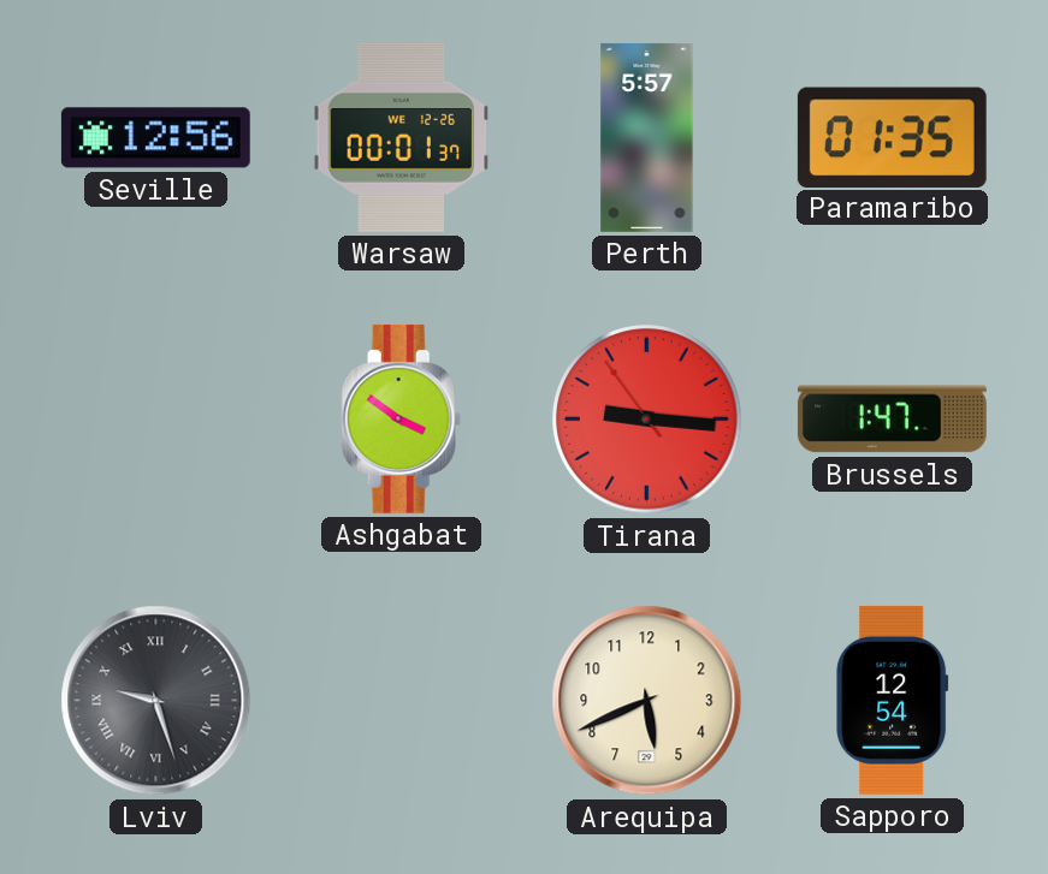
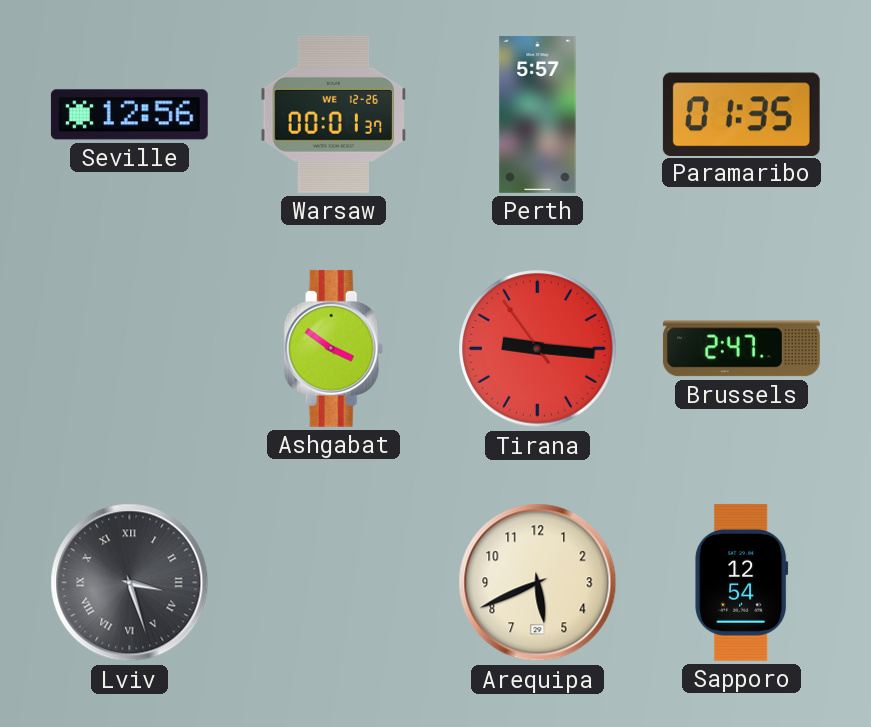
Brussels: 1:47 -> 2:47
Lviv: 9:27 -> 3:27
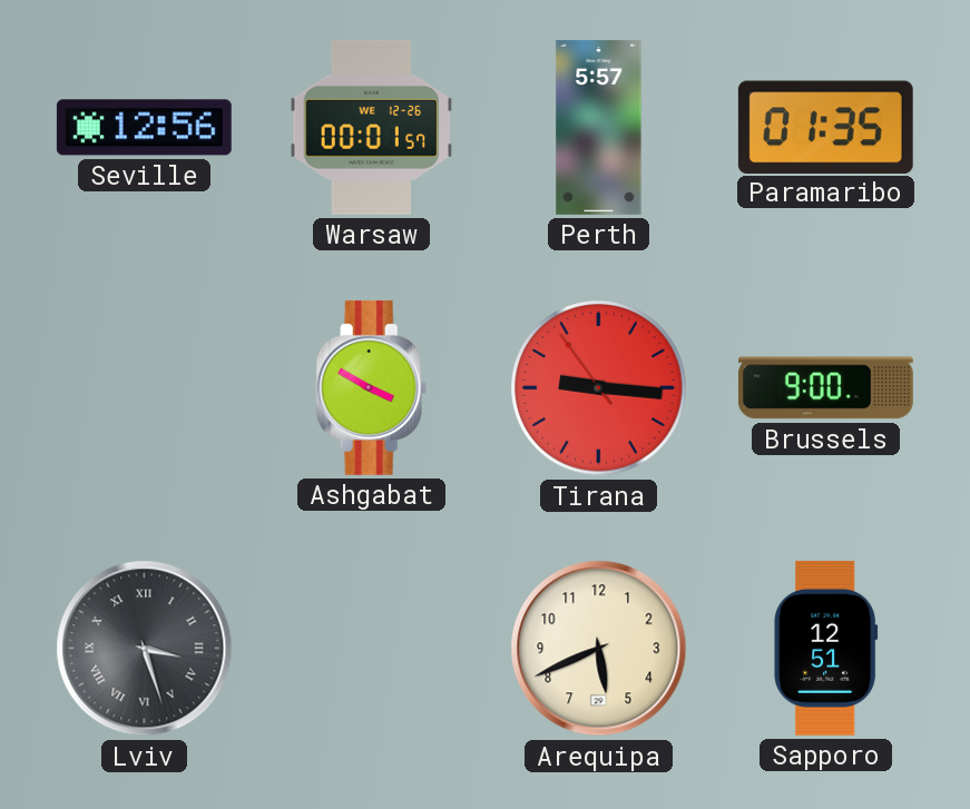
Warsaw: 00:01:37 -> 00:01:57
Ashgabat: 3:51 -> 3:50
Brussels: 2:47 -> 9:00
Sapporo: 12:54 -> 12:51
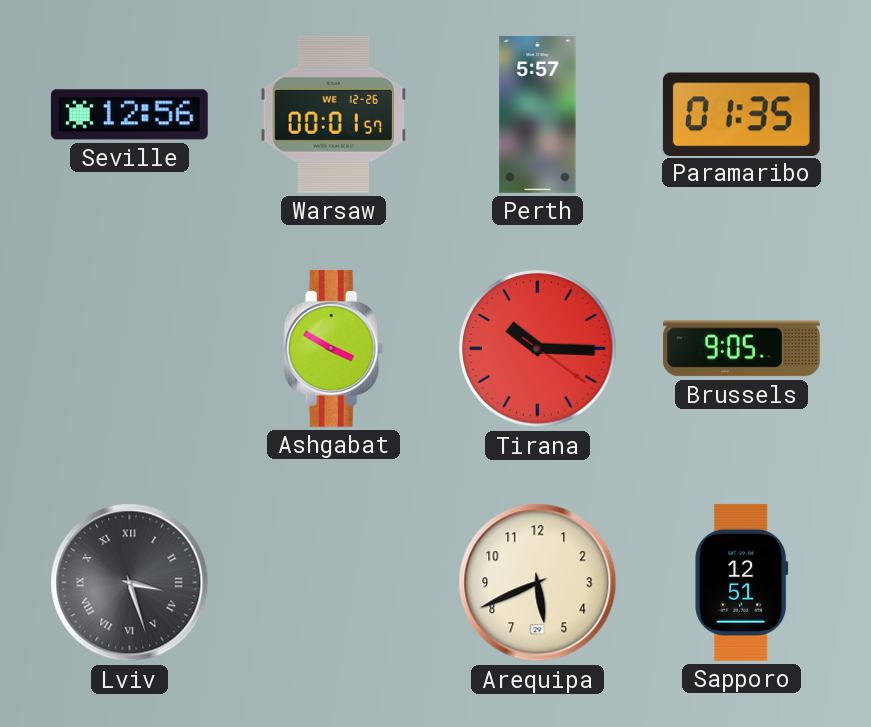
Tirana: 9:15 -> 10:15
Brussels: 9:00 -> 9:05
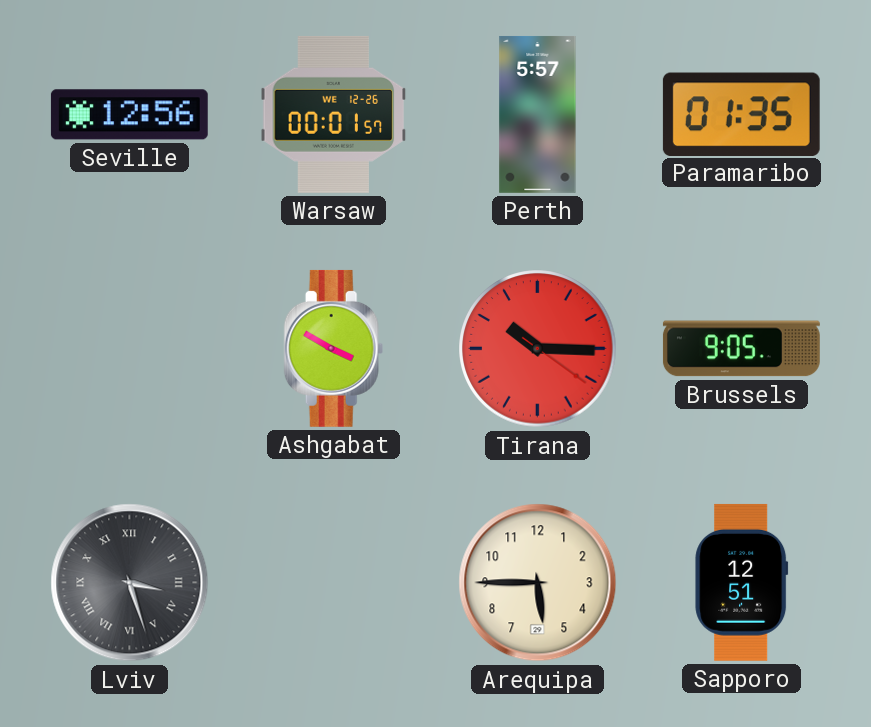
Arequipa: 5:41 -> 5:45
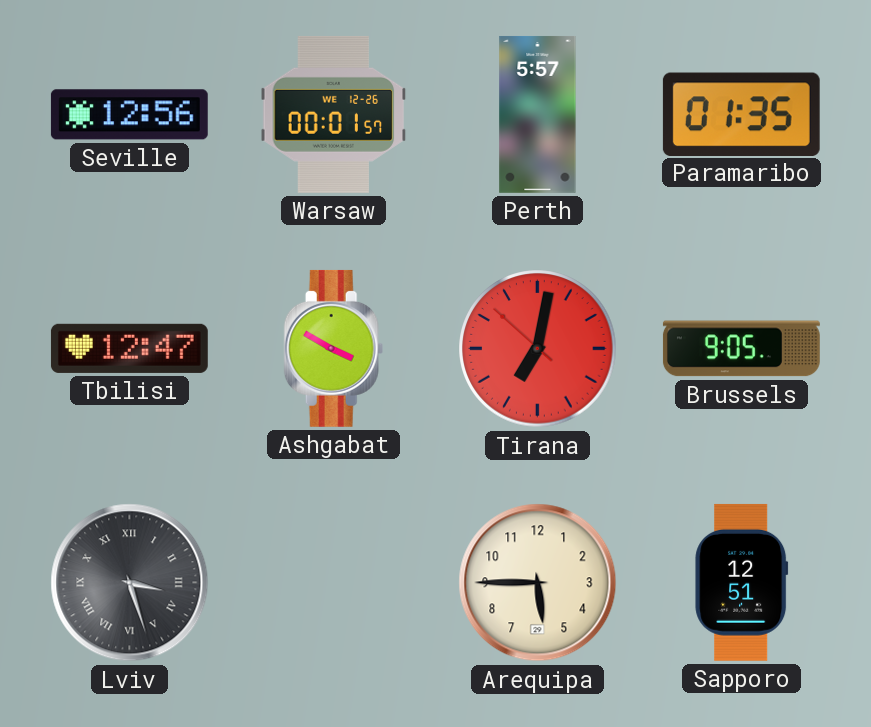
Tbilisi: none -> 12:47
Tirana: 10:15 -> 7:01
